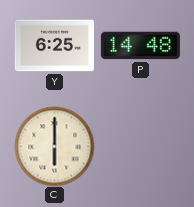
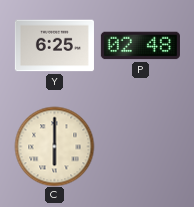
P: 14:48 -> 02:48
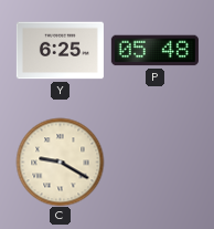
P: 02:48 -> 05:48
C: 6:00 -> 9:20
